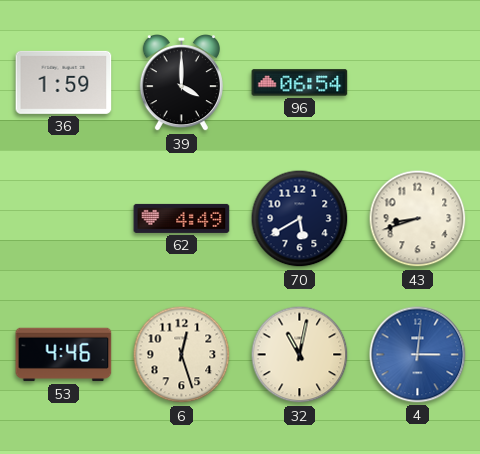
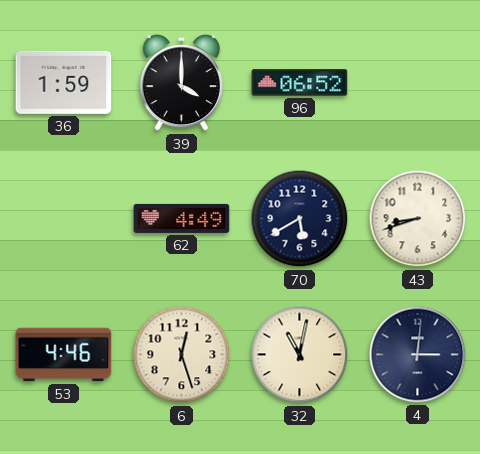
96: 06:54 -> 06:52
4 dial: blue -> navy
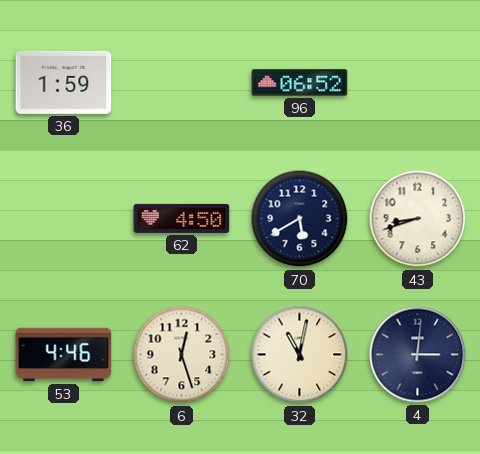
39: 4:00 -> none
62: 4:49 -> 4:50
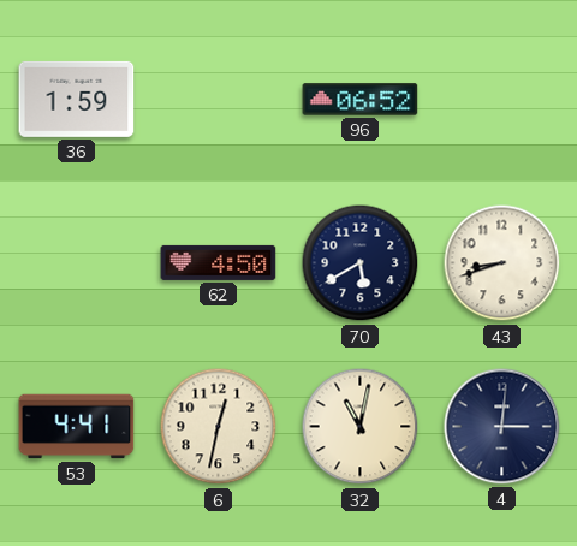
53: 4:46 -> 4:41
6: 12:27 -> 12:32
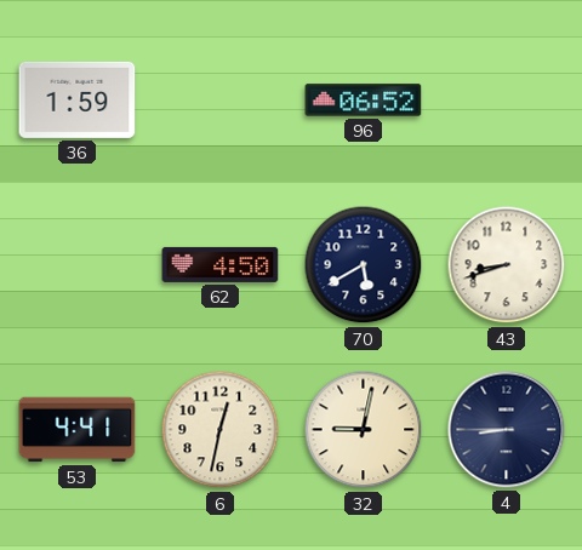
32: 11:02 -> 9:02
4: 3:01 -> 8:45
